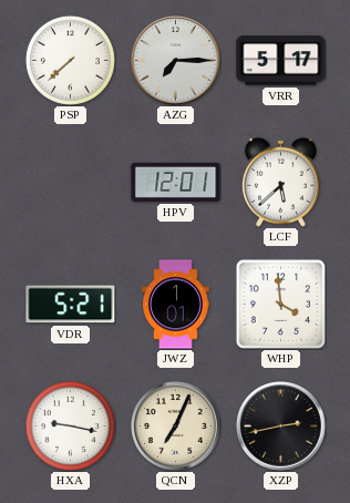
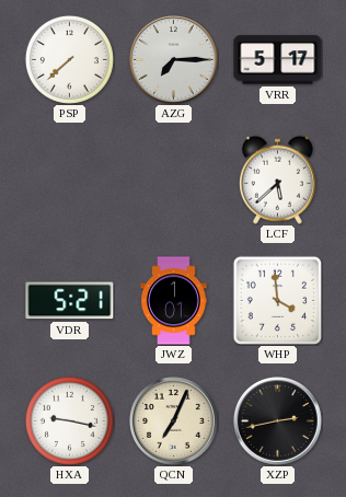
HPV: 12:01 -> none
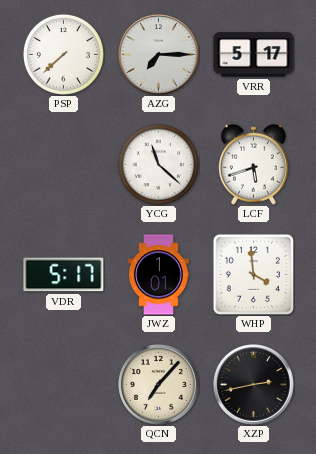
YCG: none -> 11:22
LCF: 5:38 -> 5:42
VDR: 5:21 -> 5:17
HXA: 9:17 -> none
QCN: 7:04 -> 7:07
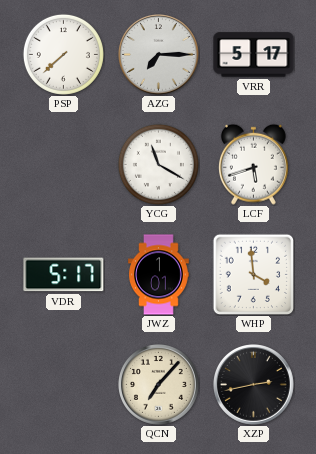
YCG: 11:22 -> 11:20
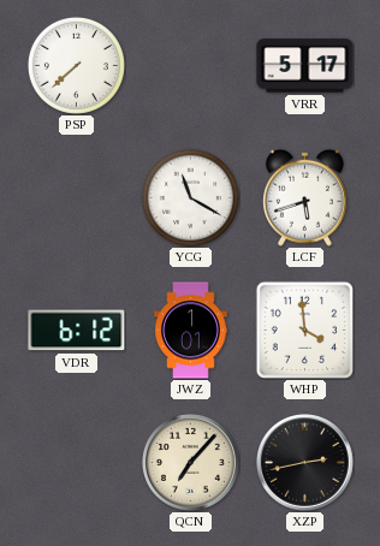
AZG: 7:15 -> none
VDR: 5:17 -> 6:12
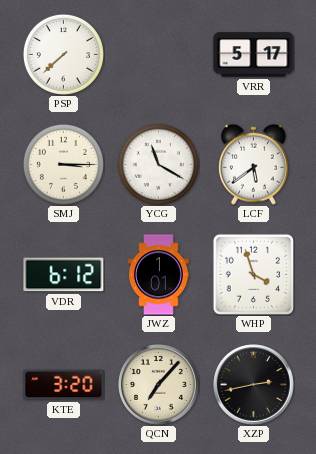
SMJ: none -> 3:15
LCF: 5:42 -> 5:39
WHP: 3:59 -> 3:57
KTE: none -> 3:20
